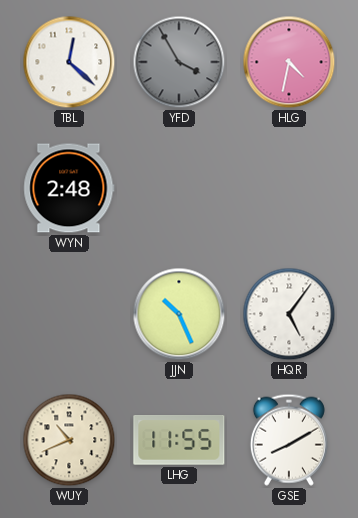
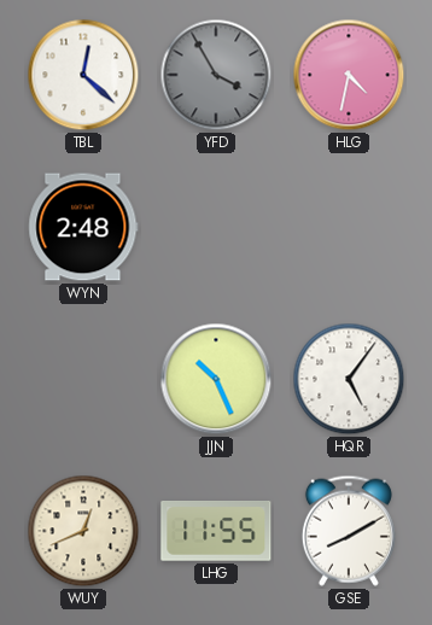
WUY: 10:41 -> 12:41
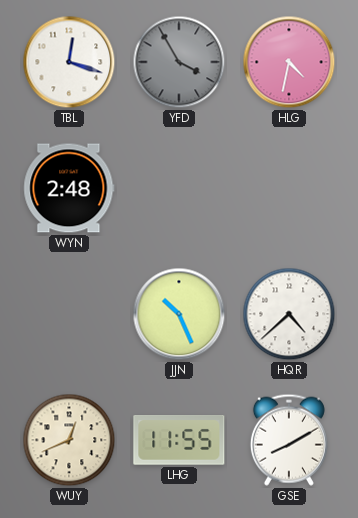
TBL: 12:22 -> 12:18
HQR: 5:06 -> 4:38
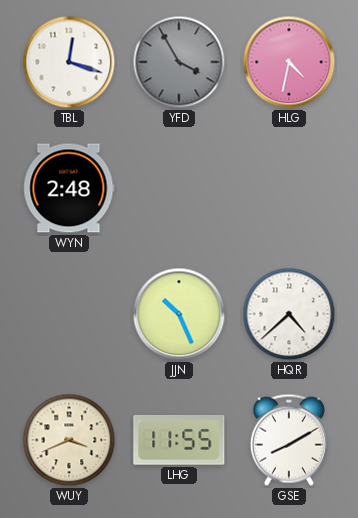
WUY: 12:41 -> 3:41
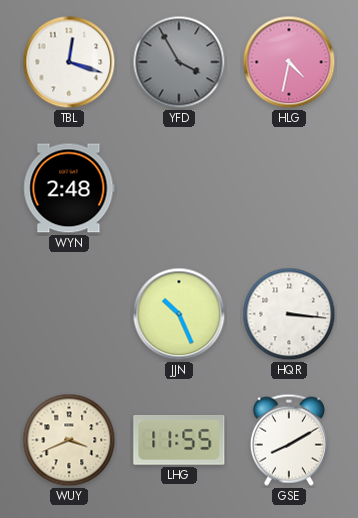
HQR: 4:38 -> 3:16
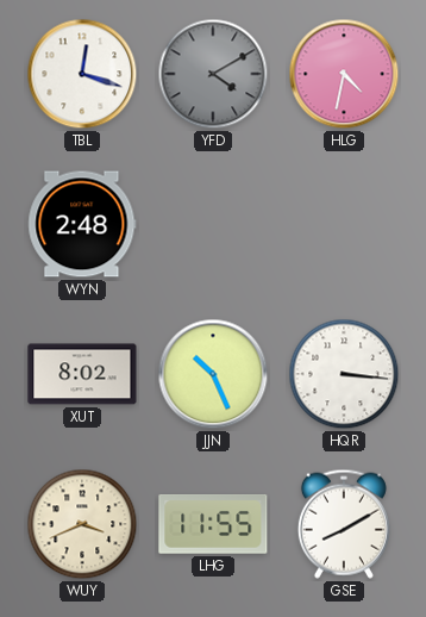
YFD: 3:55 -> 4:10
XUT: none -> 8:02
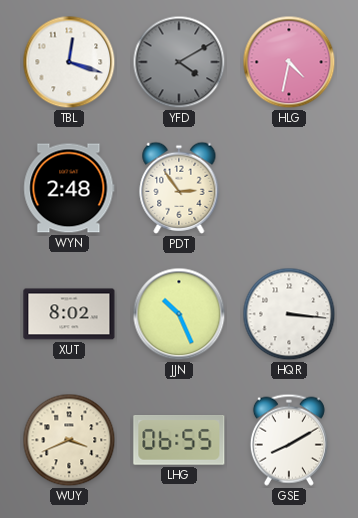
PDT: none -> 2:54
LHG: 11:55 -> 06:55
